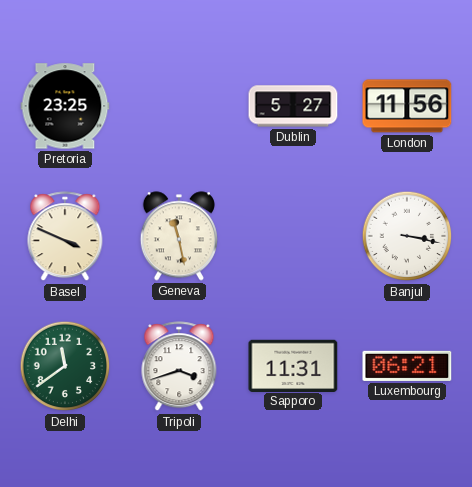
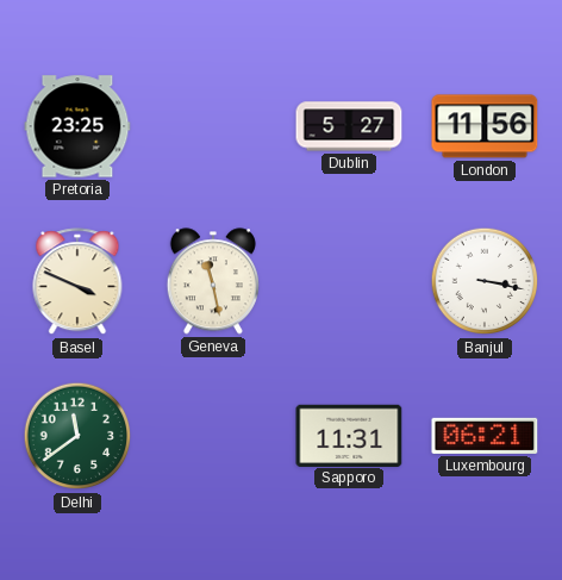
Tripoli: 3:42 -> none
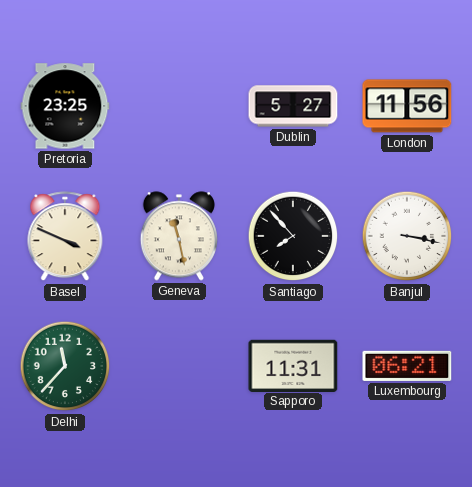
Santiago: none -> 7:53
Delhi: 11:39 -> 11:37
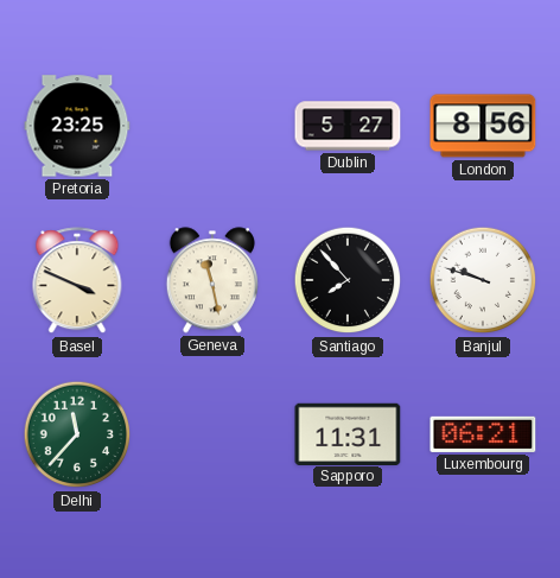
London: 11:56 -> 8:56
Banjul: 3:17 -> 9:48
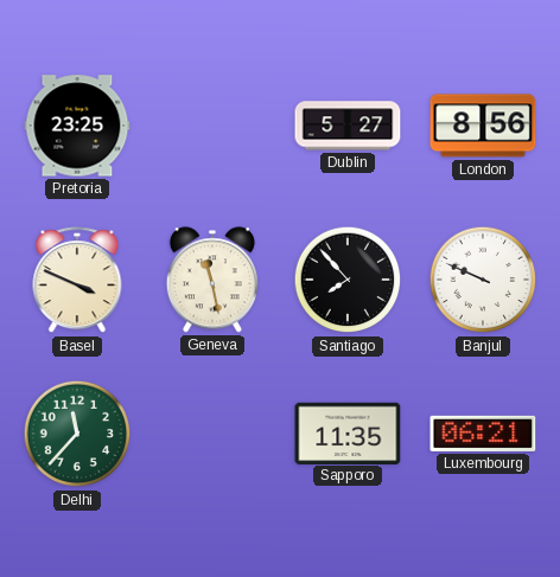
Banjul: 9:48 -> 9:49
Sapporo: 11:31 -> 11:35
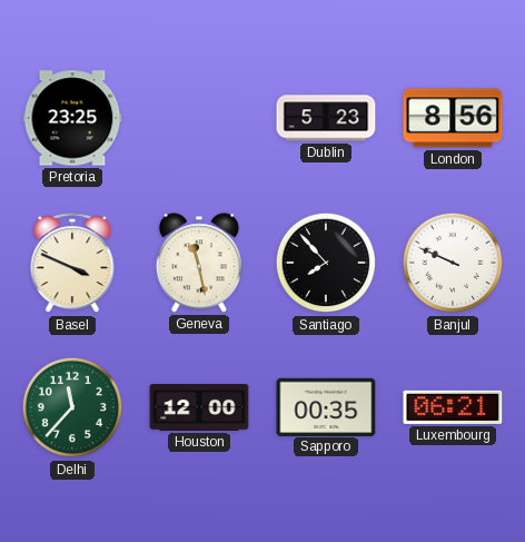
Dublin: 5:27 -> 5:23
Houston: none -> 12:00
Sapporo: 11:35 -> 00:35
